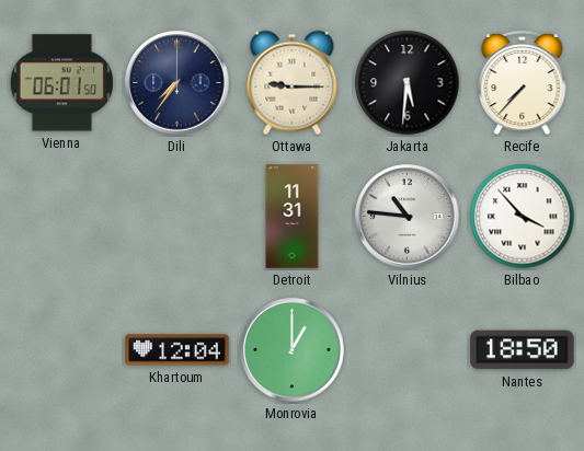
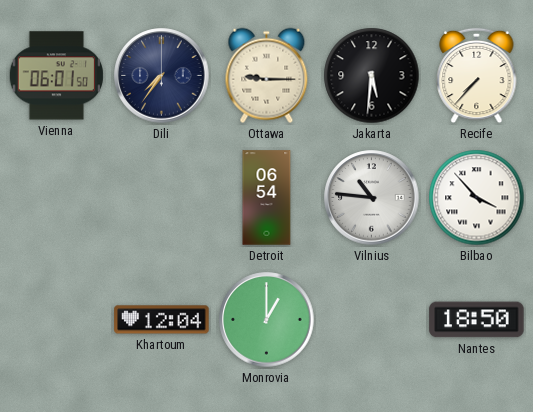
Detroit: 11:31 -> 06:54
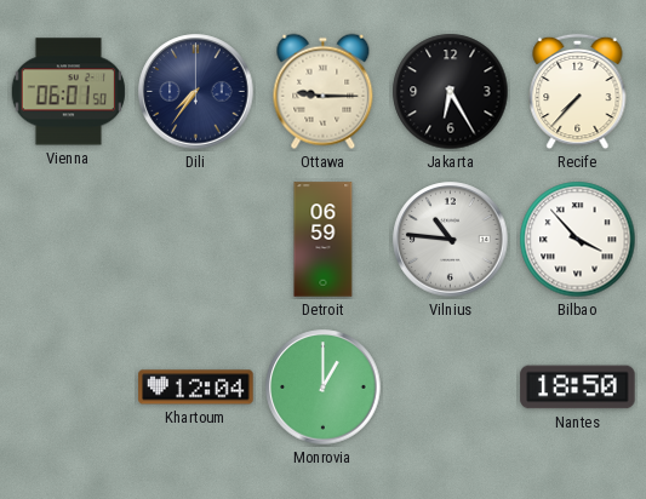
Jakarta: 5:31 -> 6:25
Detroit: 06:54 -> 06:59
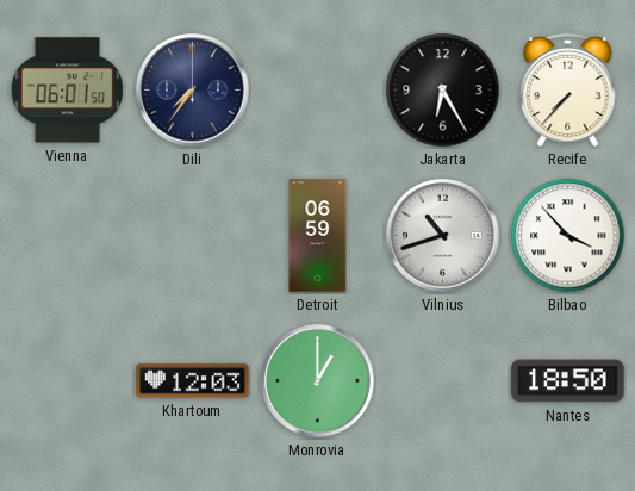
Ottawa: 9:15 -> none
Vilnius: 10:46 -> 10:42
Khartoum: 12:04 -> 12:03
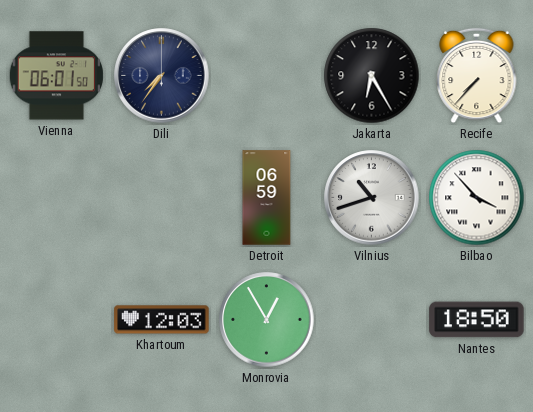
Monrovia: 1:00 -> 12:55
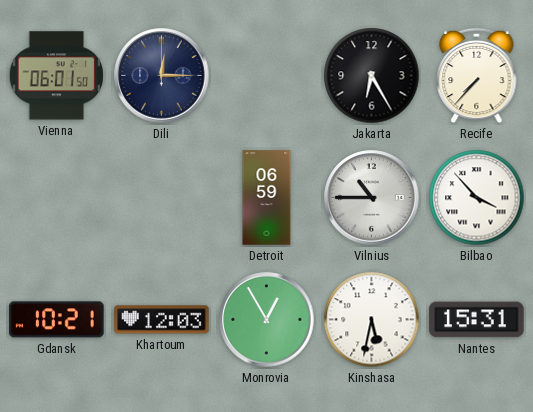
Dili: 7:36 -> 12:15
Vilnius: 10:42 -> 10:45
Gdansk: none -> 10:21
Kinshasa: none -> 5:32
Nantes: 18:50 -> 15:31
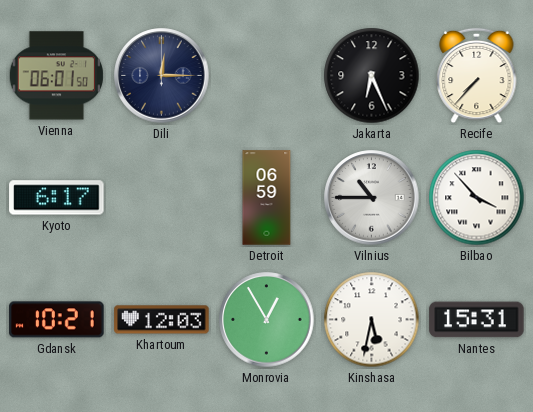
Jakarta: 6:25 -> 6:26
Kyoto: none -> 6:17
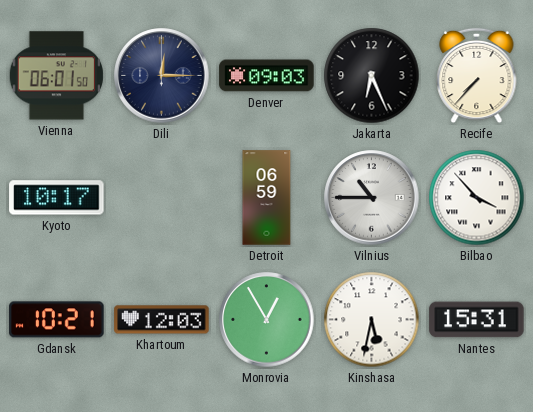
Denver: none -> 09:03
Kyoto: 6:17 -> 10:17
